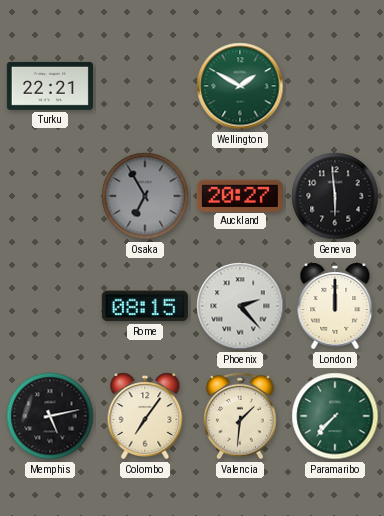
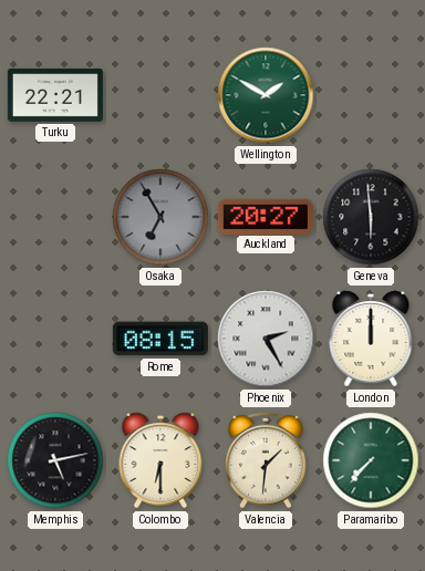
Phoenix: 2:23 -> 2:25
Colombo: 7:06 -> 6:30
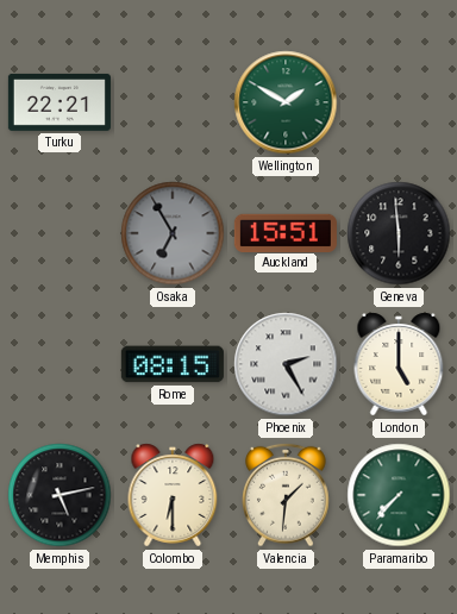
Auckland: 20:27 -> 15:51
London: 12:00 -> 5:00
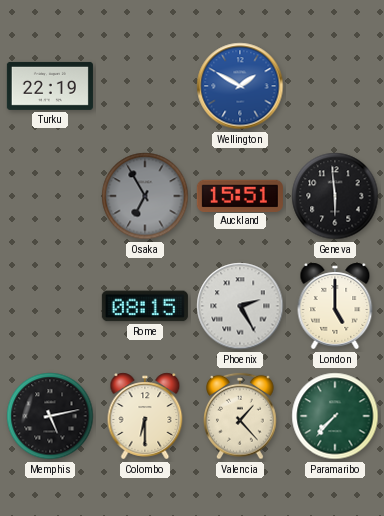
Turku: 22:21 -> 22:19
Wellington dial: green -> blue
Valencia: 1:31 -> 1:23
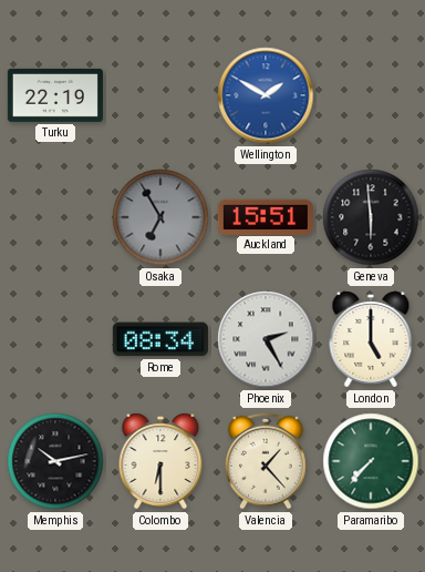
Rome: 08:15 -> 08:34
Memphis: 5:13 -> 10:13
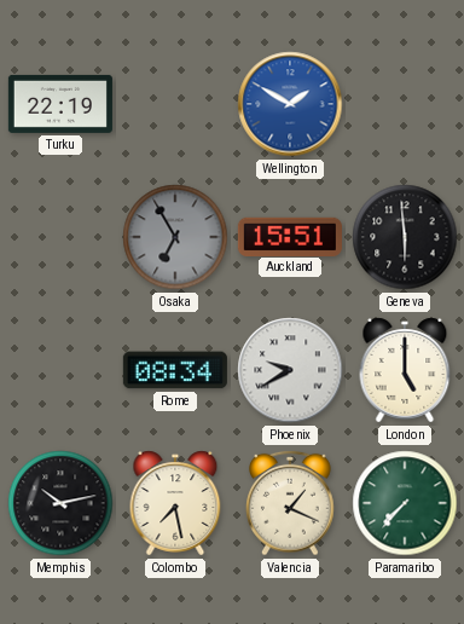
Phoenix: 2:25 -> 9:40
Colombo: 6:30 -> 7:28
Valencia: 1:23 -> 1:19
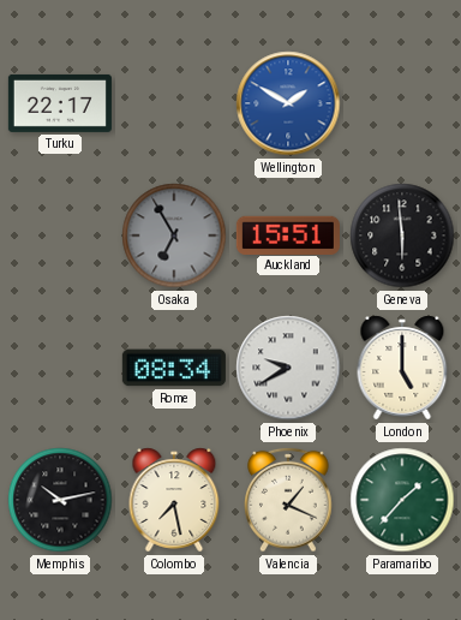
Turku: 22:19 -> 22:17
Paramaribo: 7:37 -> 1:37
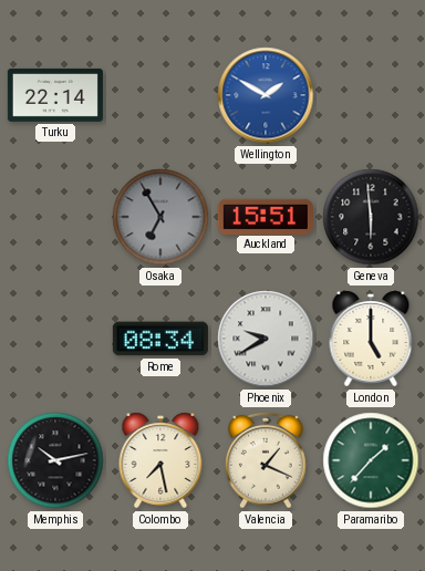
Turku: 22:17 -> 22:14
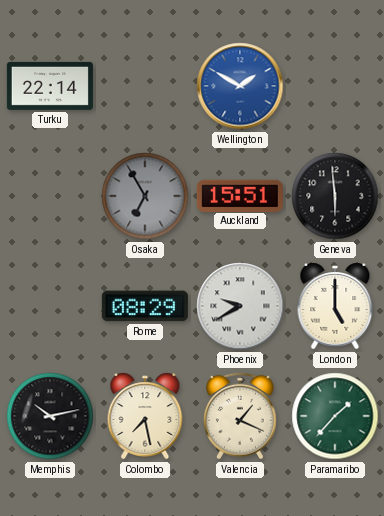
Rome: 08:34 -> 08:29
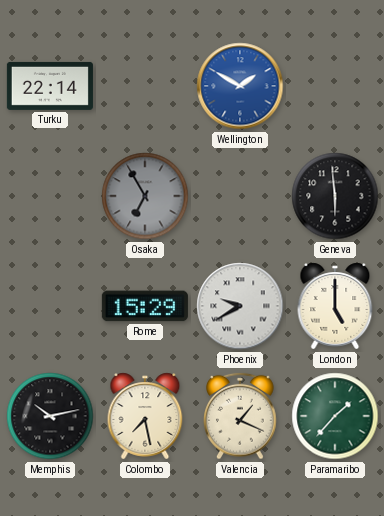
Auckland: 15:51 -> none
Rome: 08:29 -> 15:29
